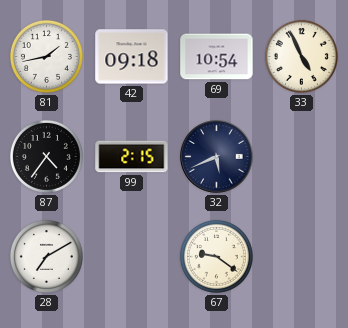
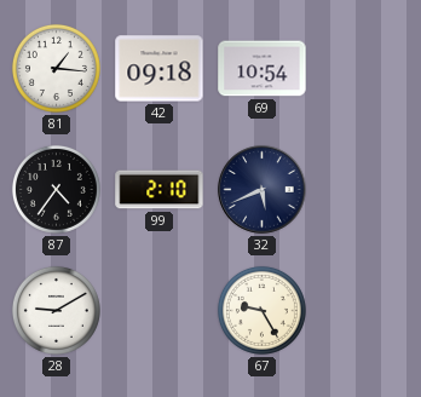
81: 1:43 -> 1:16
33: 4:56 -> none
99: 2:15 -> 2:10
28: 7:10 -> 9:10
67: 9:21 -> 9:25
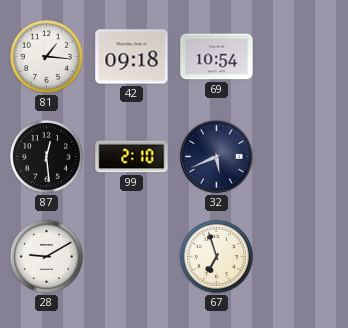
87: 4:36 -> 12:29
67: 9:25 -> 6:57
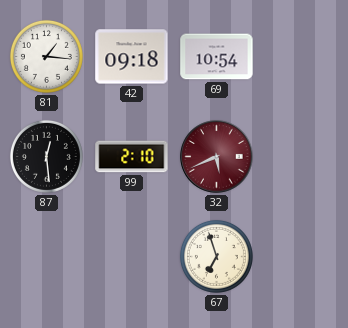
32 dial: navy -> burgundy
28: 9:10 -> none
